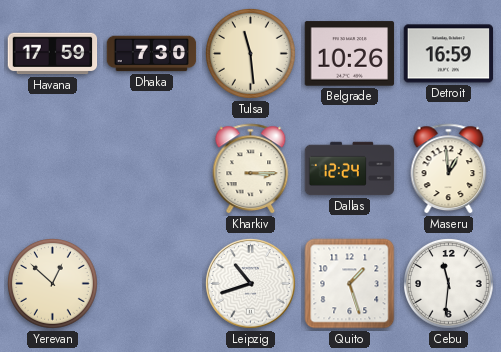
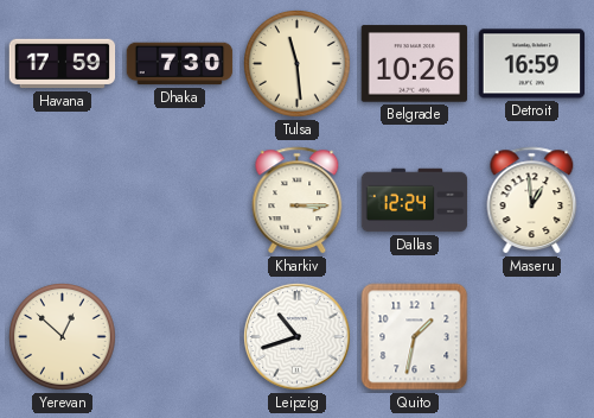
Quito: 1:27 -> 1:32
Cebu: 11:31 -> none
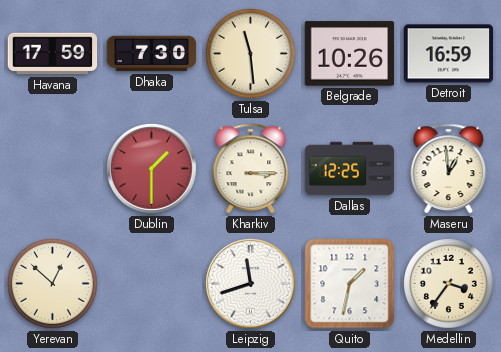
Dublin: none -> 1:30
Dallas: 12:24 -> 12:25
Leipzig: 10:42 -> 11:42
Medellin: none -> 3:36
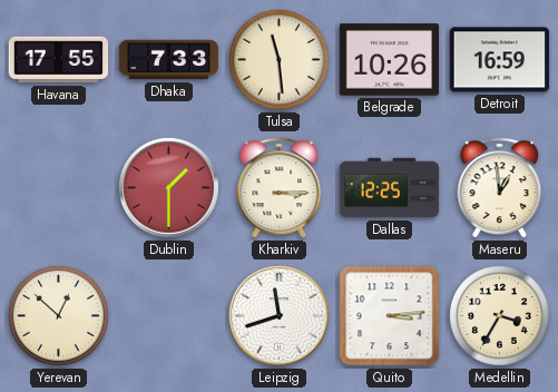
Havana: 17:59 -> 17:55
Dhaka: 7:30 -> 7:33
Quito: 1:32 -> 3:14
Medellin: 3:36 -> 3:35
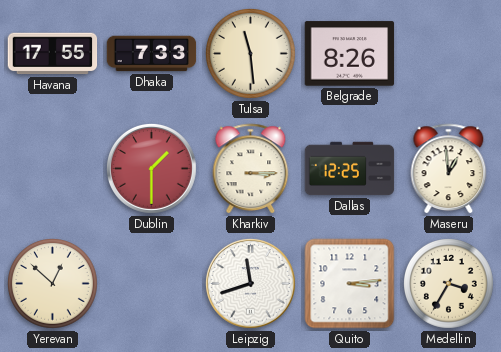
Belgrade: 10:26 -> 8:26
Detroit: 16:59 -> none
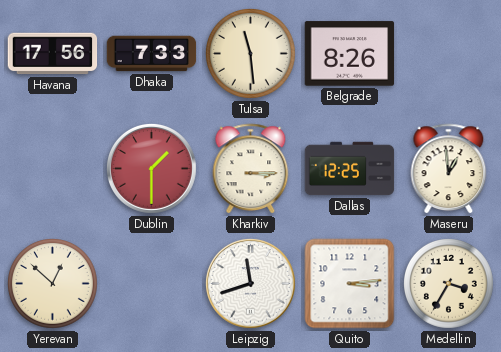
Havana: 17:55 -> 17:56
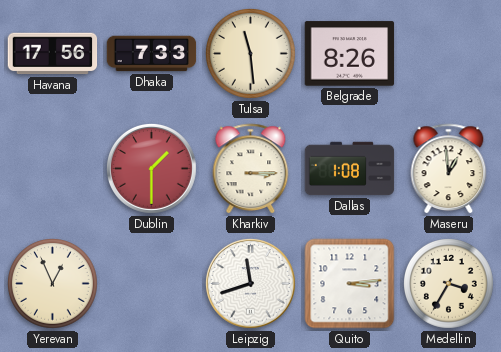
Dallas: 12:25 -> 1:08
Yerevan: 12:52 -> 12:56
